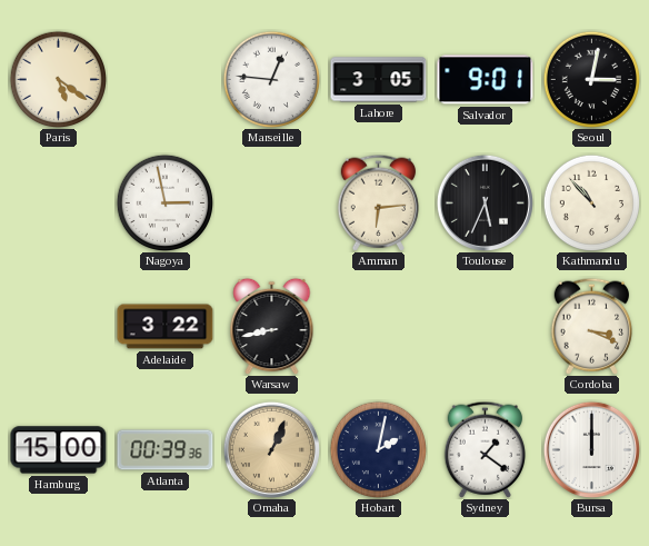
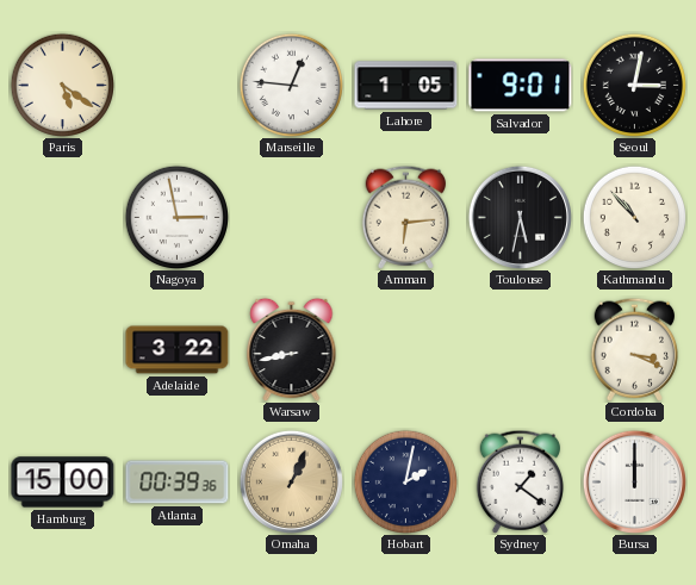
Lahore: 3:05 -> 1:05
Toulouse: 5:34 -> 5:32
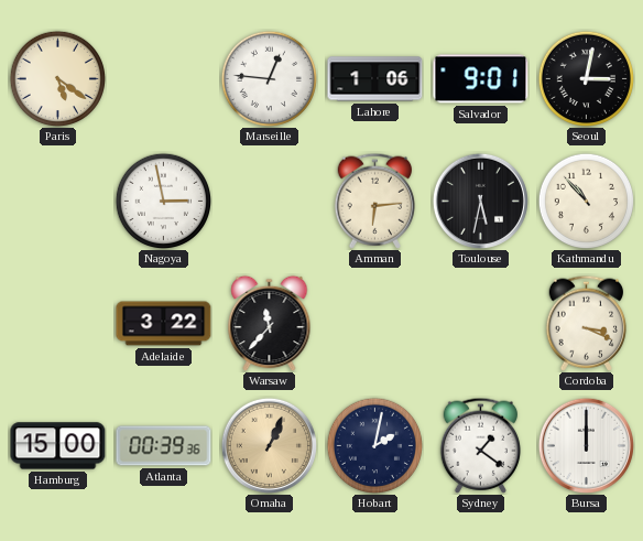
Lahore: 1:05 -> 1:06
Warsaw: 8:43 -> 11:37
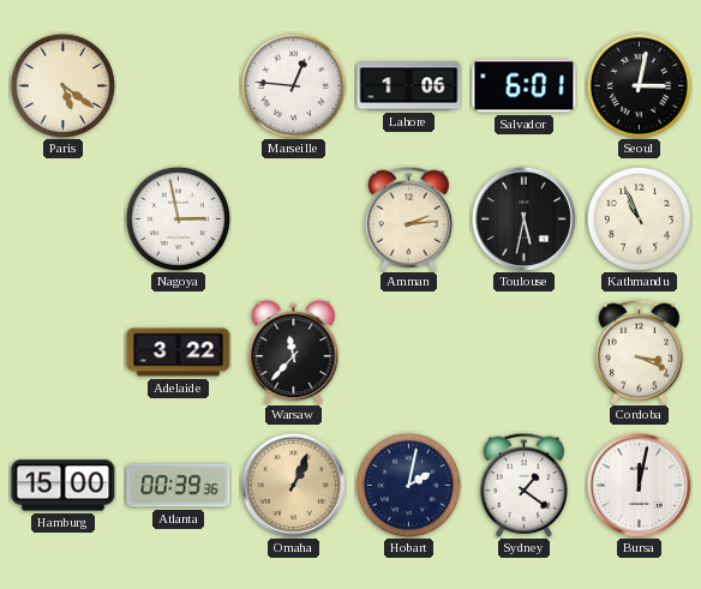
Salvador: 9:01 -> 6:01
Amman: 6:14 -> 2:14
Kathmandu: 10:53 -> 10:56
Bursa: 12:00 -> 12:02
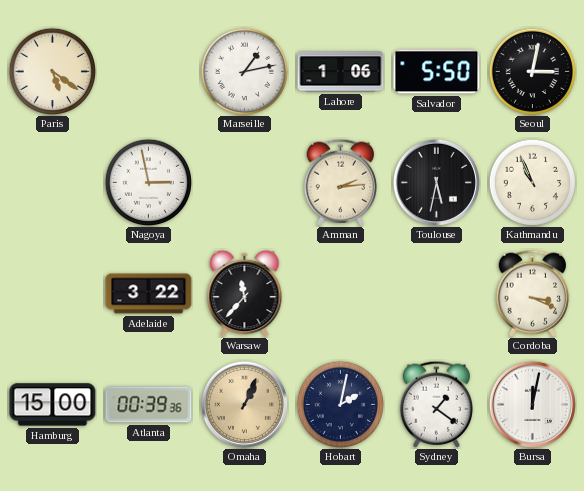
Marseille: 12:46 -> 1:13
Salvador: 6:01 -> 5:50
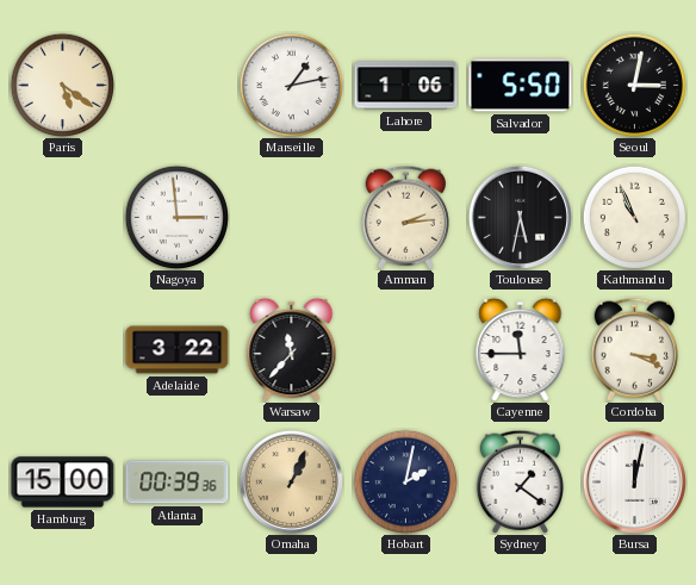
Nagoya: 2:58 -> 2:59
Cayenne: none -> 11:45
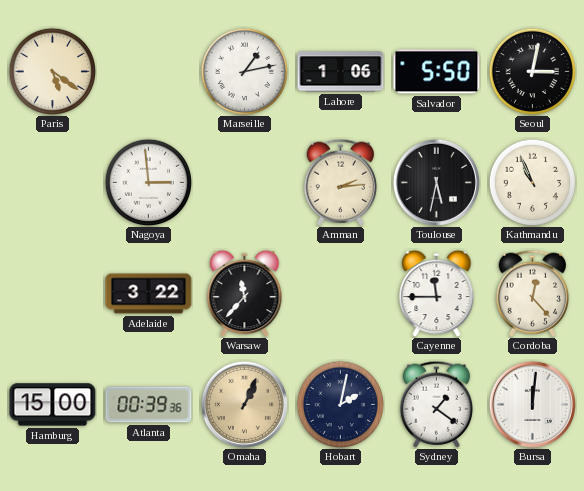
Cordoba: 3:19 -> 12:23
Bursa: 12:02 -> 12:01
